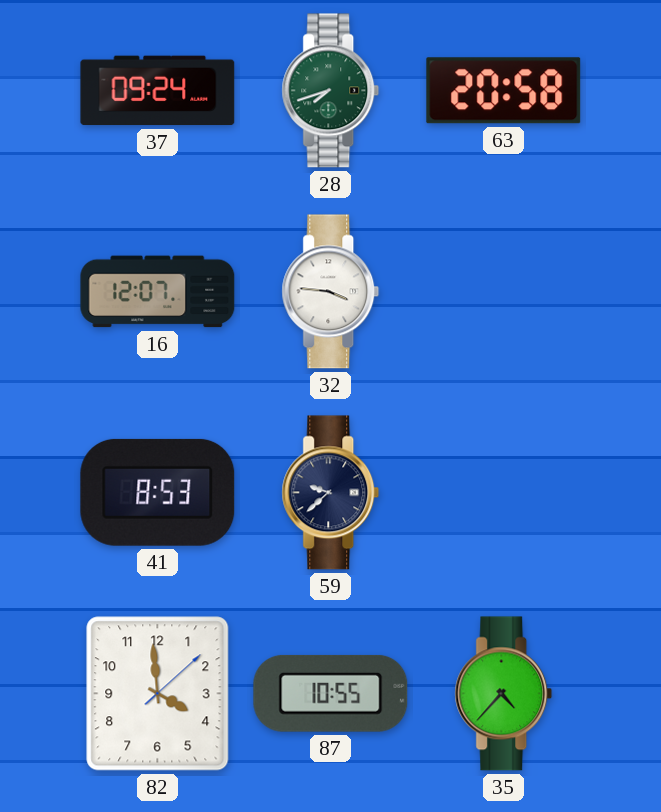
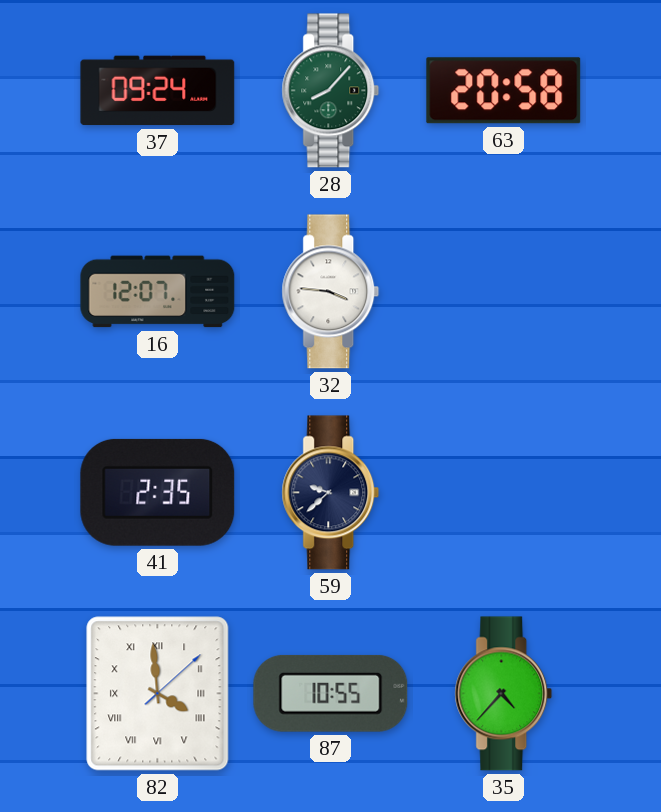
28: 7:42 -> 8:07
41: 8:53 -> 2:35
82 numerals: Arabic -> Roman
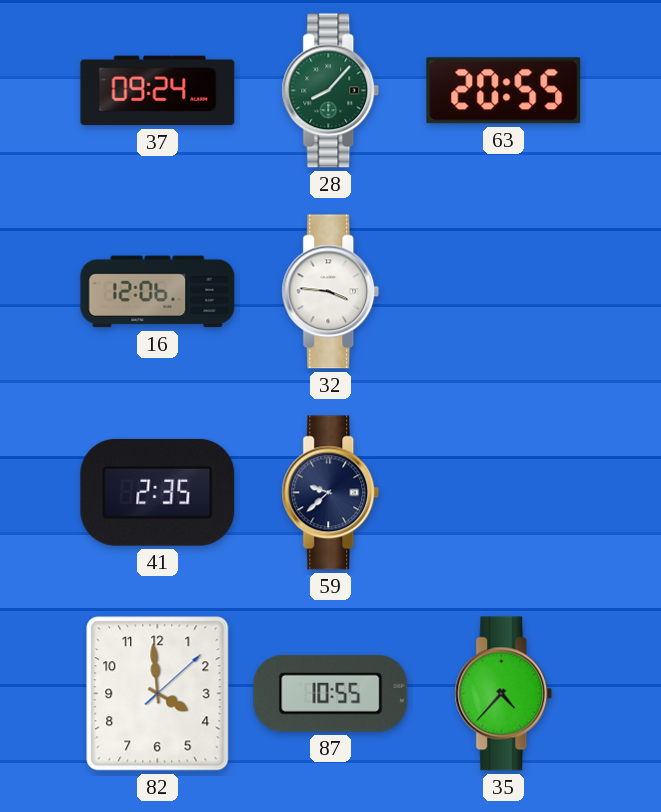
63: 20:58 -> 20:55
16: 12:07 -> 12:06
82 numerals: Roman -> Arabic
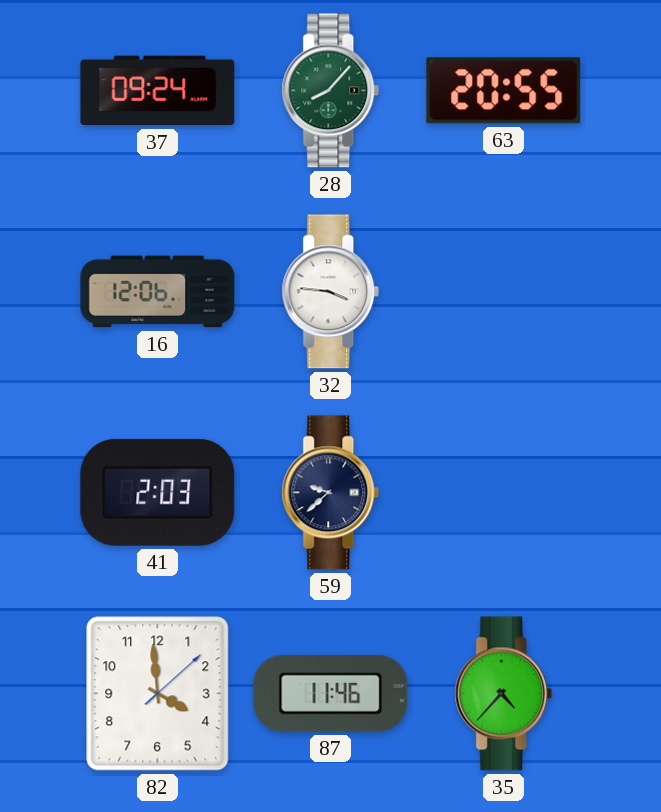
41: 2:35 -> 2:03
87: 10:55 -> 11:46
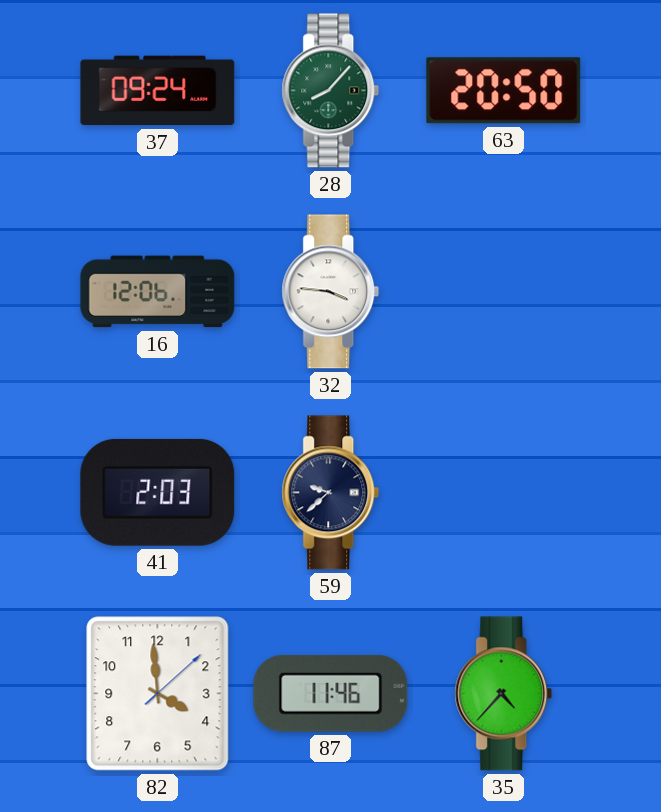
63: 20:55 -> 20:50
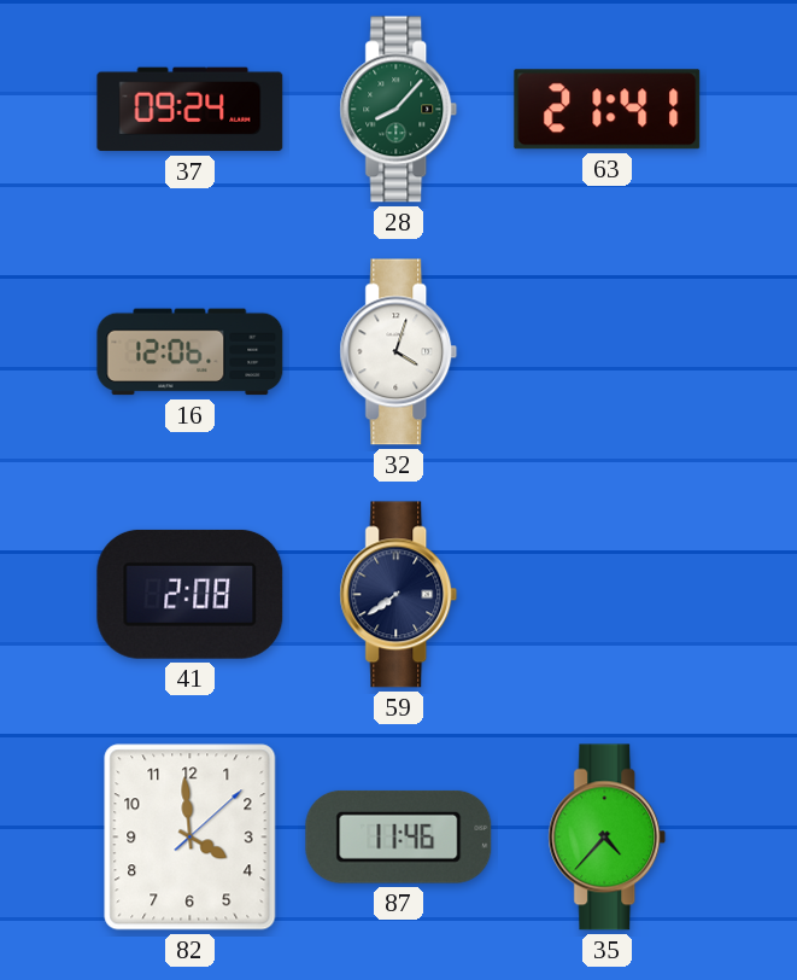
63: 20:50 -> 21:41
32: 3:46 -> 4:03
41: 2:03 -> 2:08
59: 9:38 -> 7:39
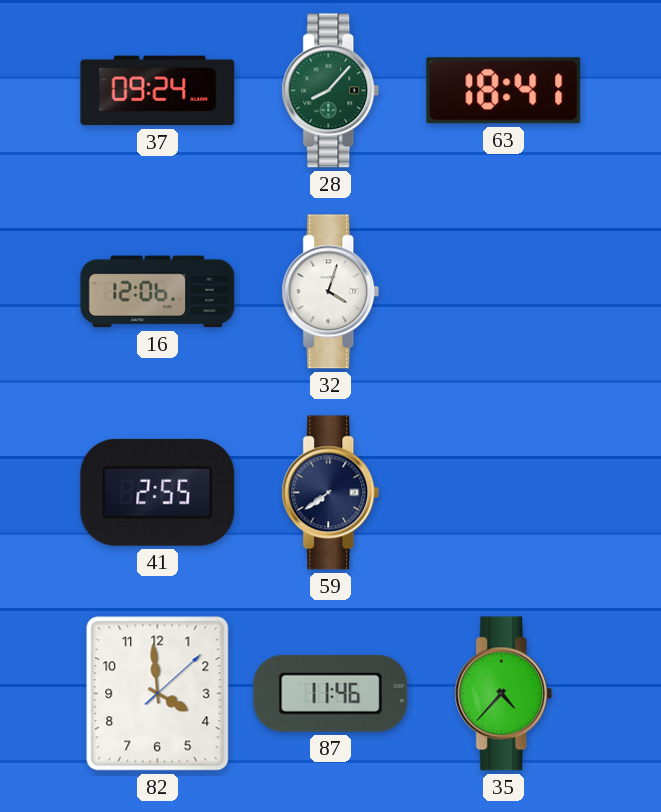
63: 21:41 -> 18:41
41: 2:08 -> 2:55
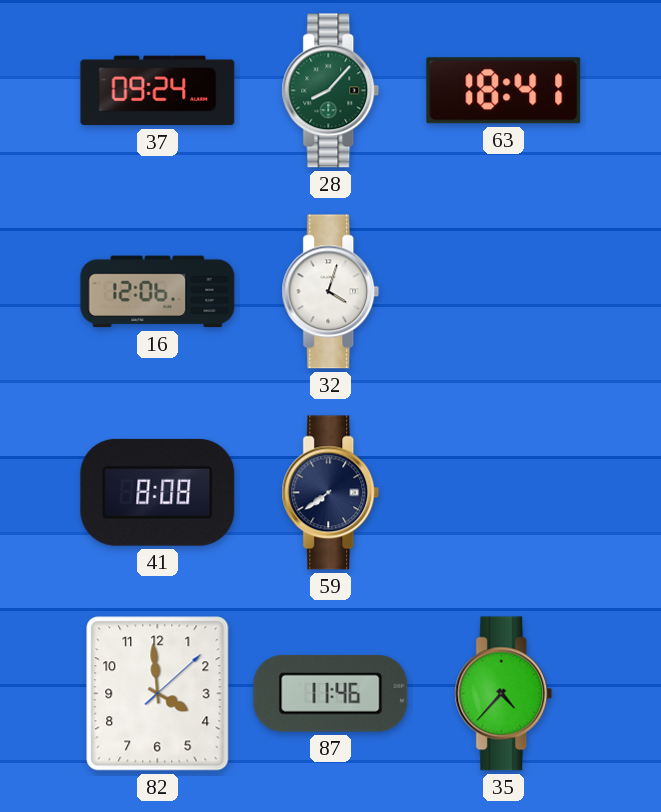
41: 2:55 -> 8:08
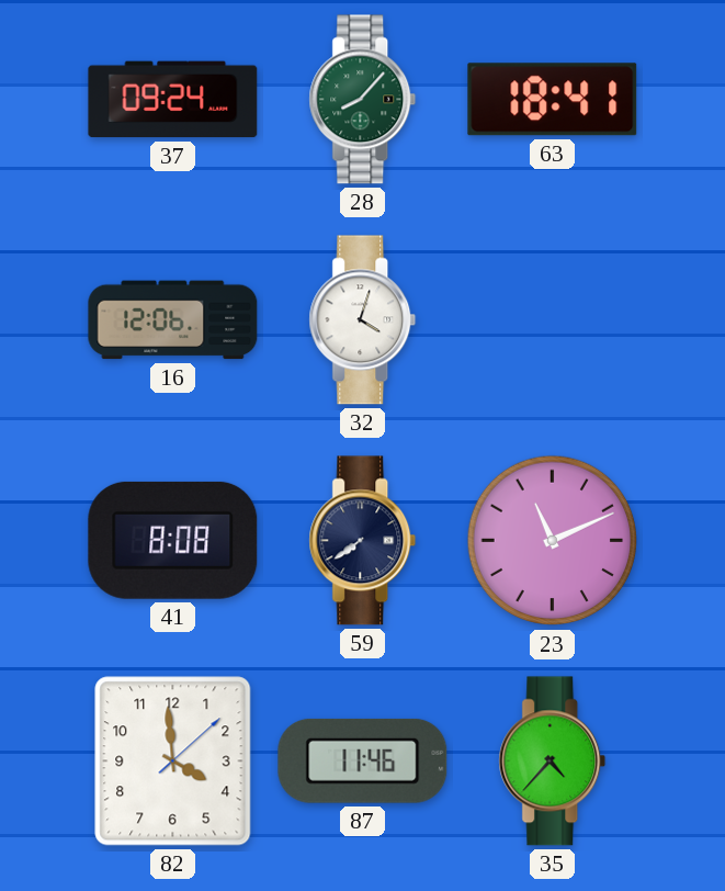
23: none -> 11:11
